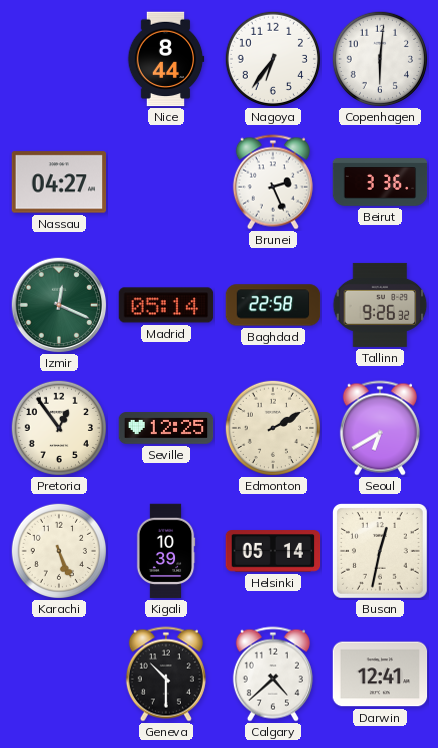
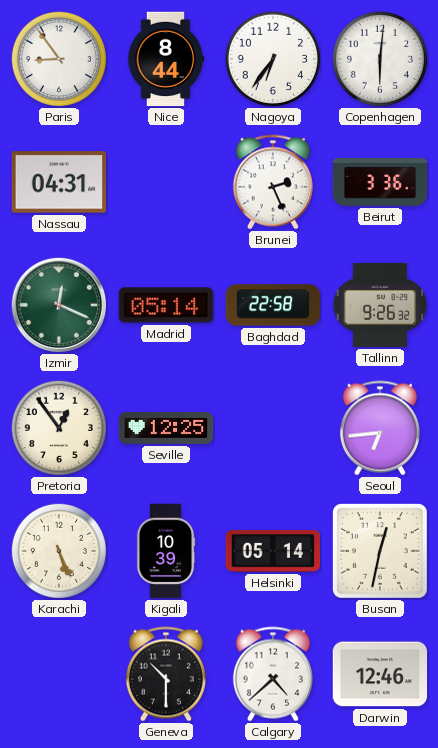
Paris: none -> 8:54
Nassau: 04:27 -> 04:31
Edmonton: 2:10 -> none
Seoul: 6:40 -> 6:44
Darwin: 12:41 -> 12:46
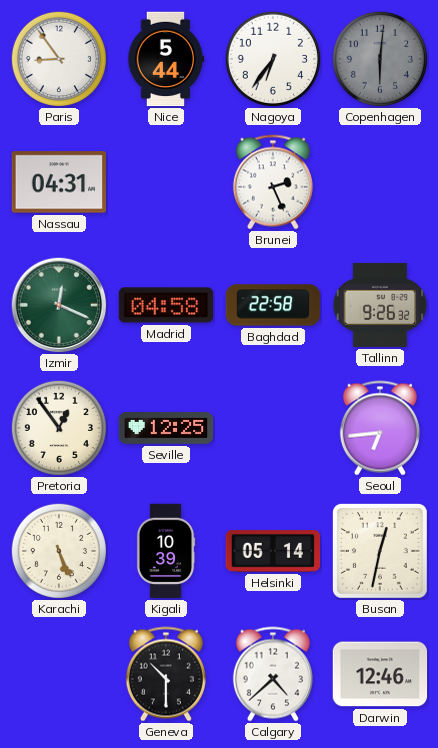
Nice: 8:44 -> 5:44
Copenhagen dial: white -> grey
Beirut: 3:36 -> none
Madrid: 05:14 -> 04:58
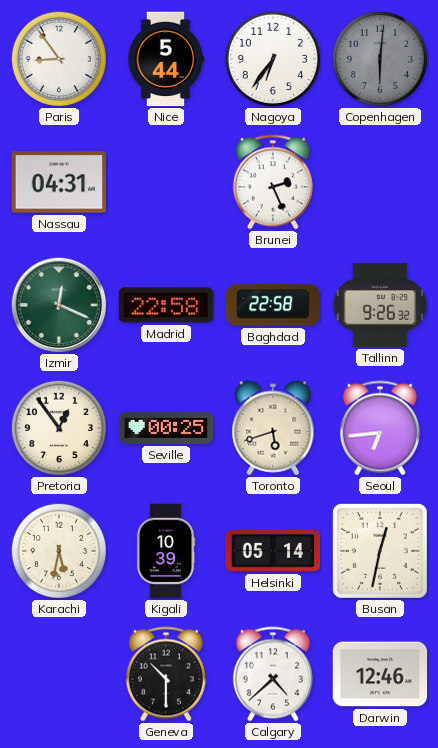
Madrid: 04:58 -> 22:58
Seville: 12:25 -> 00:25
Toronto: none -> 5:42
Karachi: 5:26 -> 5:32
